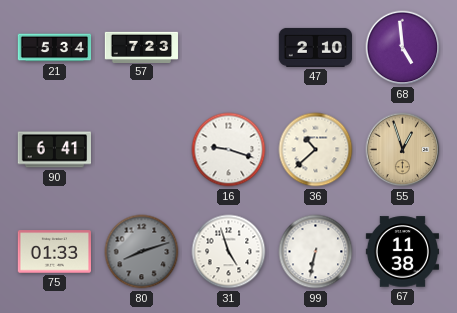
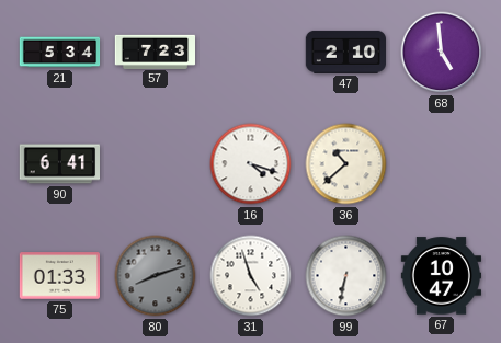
16: 9:18 -> 4:18
55: 12:57 -> none
67: 11:38 -> 10:47
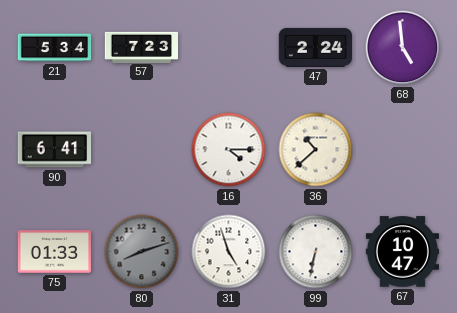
47: 2:10 -> 2:24
16: 4:18 -> 4:15
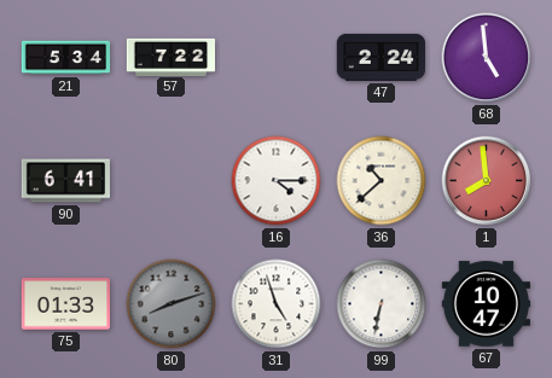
57: 7:23 -> 7:22
1: none -> 7:59
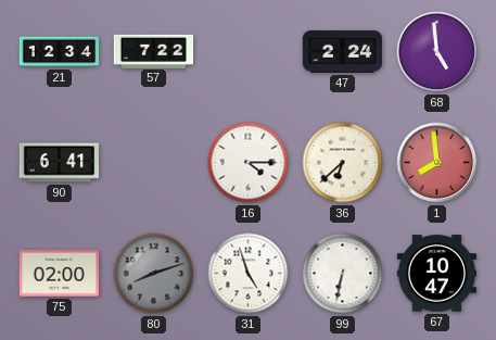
21: 5:34 -> 12:34
36: 10:38 -> 6:38
75: 01:33 -> 02:00
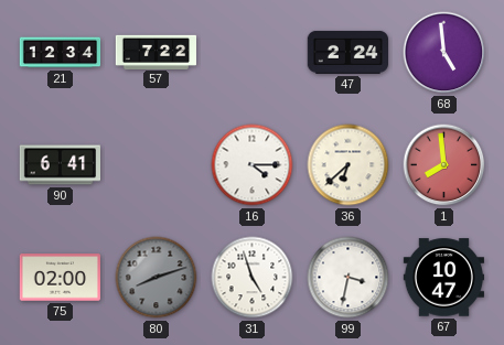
99: 6:32 -> 3:32
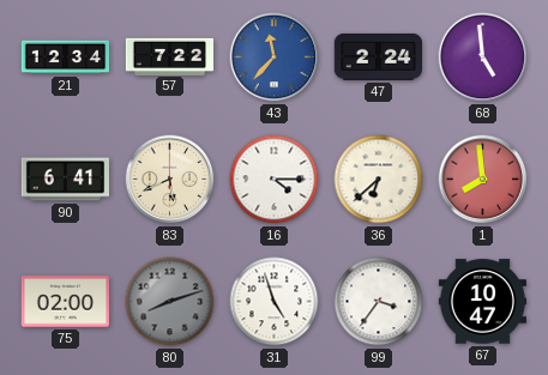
43: none -> 11:37
83: none -> 5:41
99: 3:32 -> 3:36
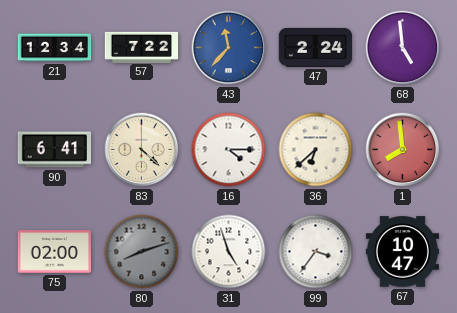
83: 5:41 -> 4:22
